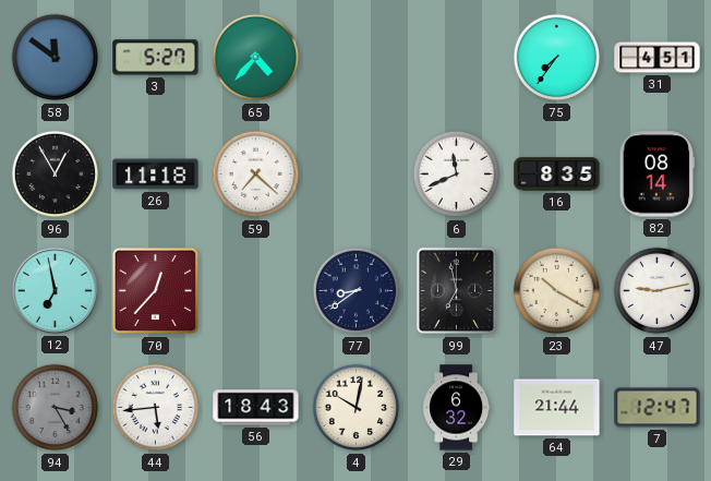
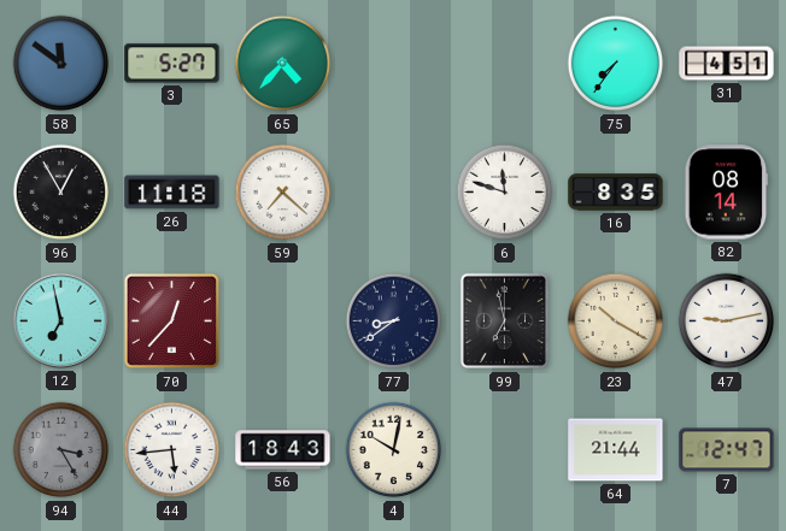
6: 11:41 -> 11:48
29: 6:32 -> none
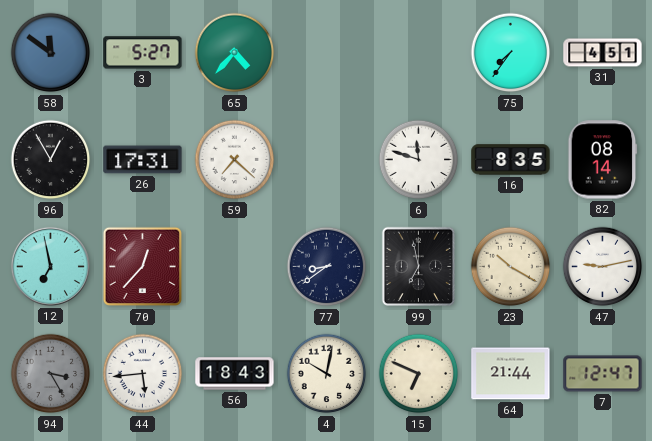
26: 11:18 -> 17:31
15: none -> 6:49
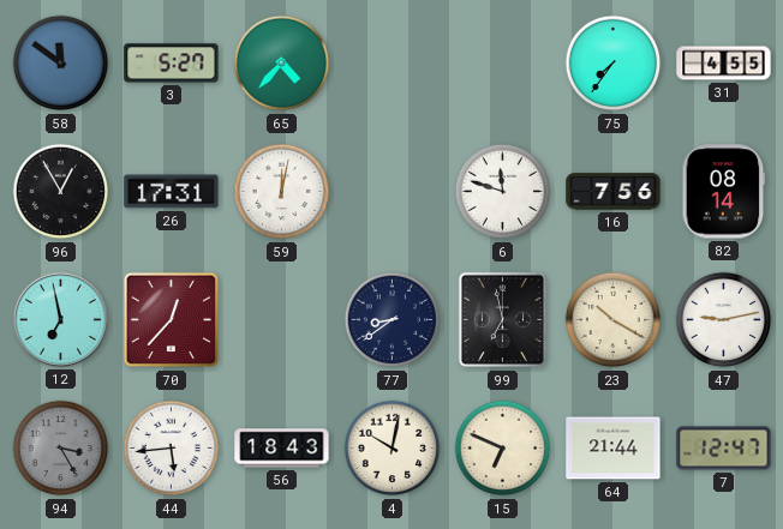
31: 4:51 -> 4:55
59: 7:22 -> 12:02
16: 8:35 -> 7:56
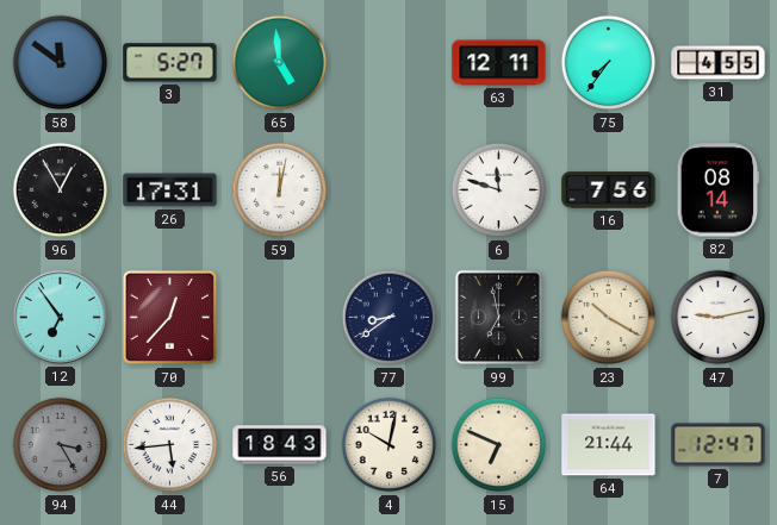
65: 4:37 -> 4:59
63: none -> 12:11
12: 6:58 -> 6:54
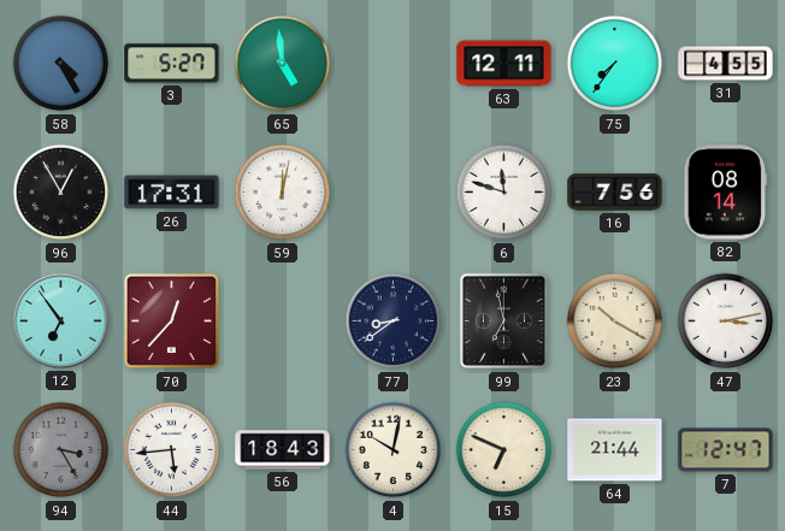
58: 11:51 -> 4:25
47: 9:13 -> 3:13
